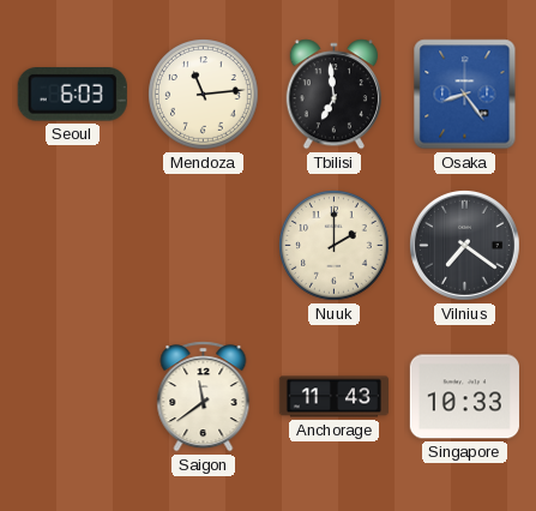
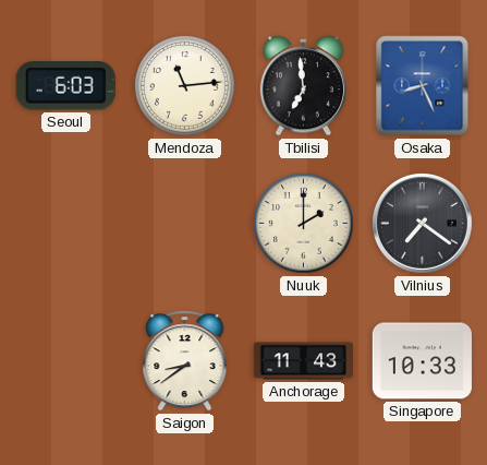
Osaka: 8:24 -> 8:26
Saigon: 11:39 -> 8:39
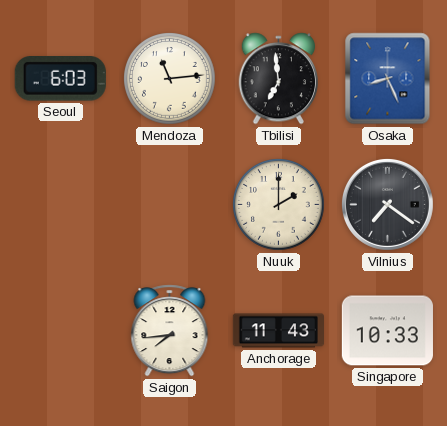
Saigon: 8:39 -> 7:44
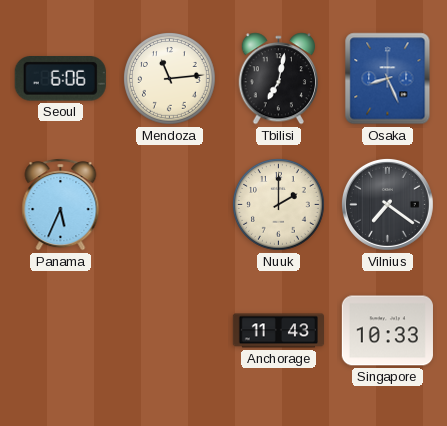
Seoul: 6:03 -> 6:06
Tbilisi: 6:59 -> 7:02
Panama: none -> 5:34
Saigon: 7:44 -> none
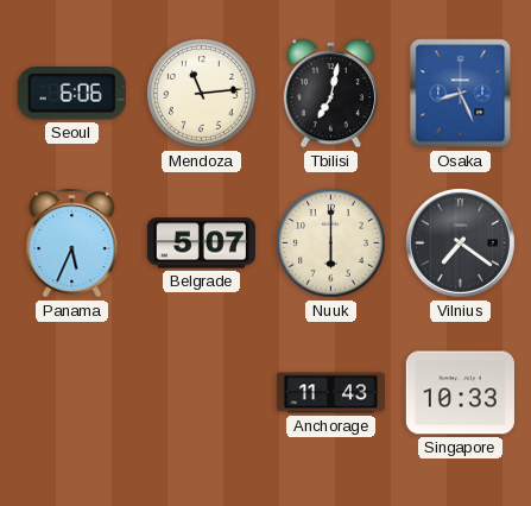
Belgrade: none -> 5:07
Nuuk: 2:00 -> 6:00
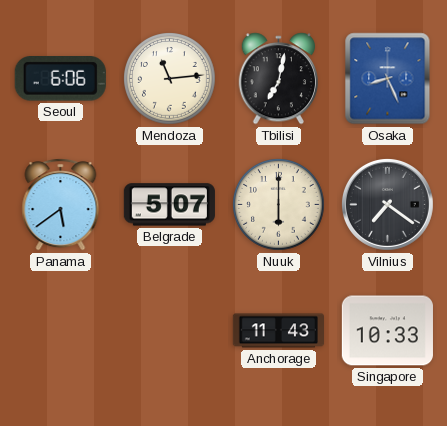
Panama: 5:34 -> 5:39
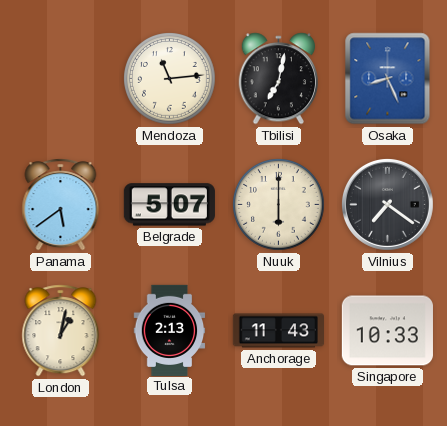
Seoul: 6:06 -> none
London: none -> 1:02
Tulsa: none -> 2:13
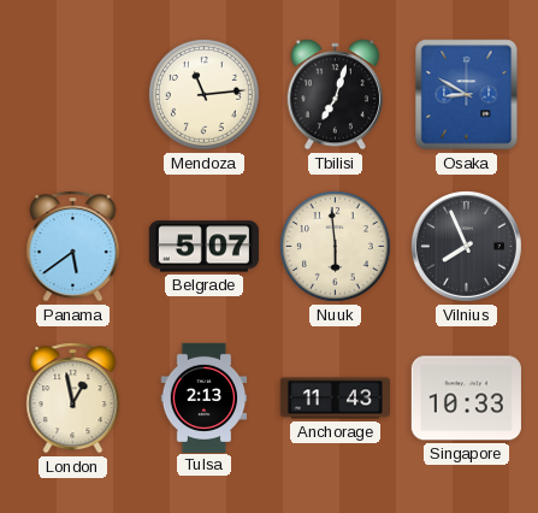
Tbilisi: 7:02 -> 7:03
Osaka: 8:26 -> 8:50
Nuuk: 6:00 -> 5:59
Vilnius: 7:21 -> 7:56
London: 1:02 -> 12:58
